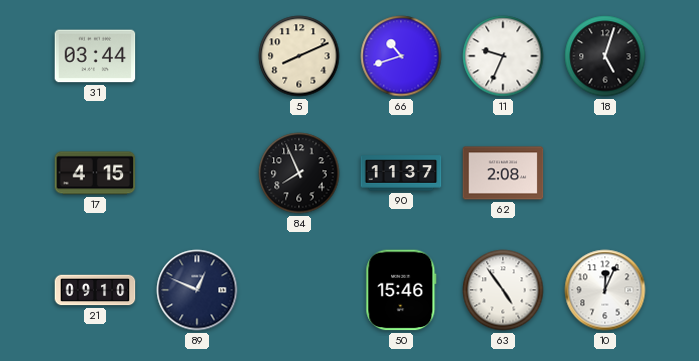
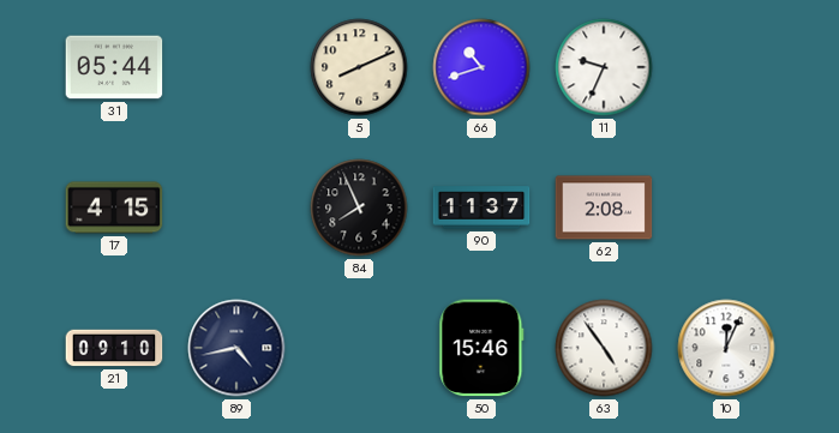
31: 03:44 -> 05:44
18: 5:03 -> none
89: 12:49 -> 4:43
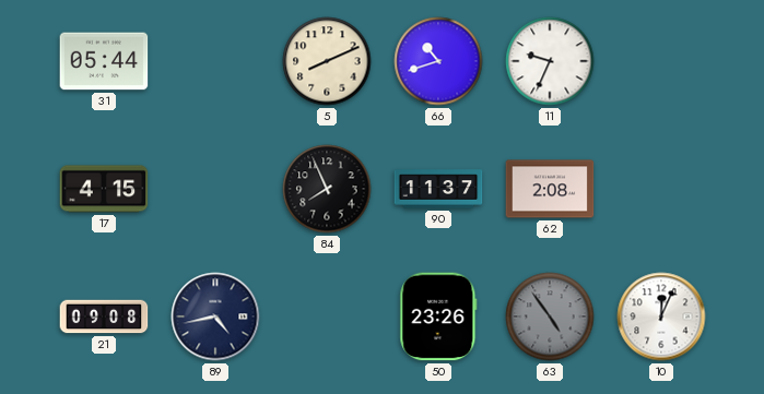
21: 09:10 -> 09:08
50: 15:46 -> 23:26
63 dial: white -> grey
